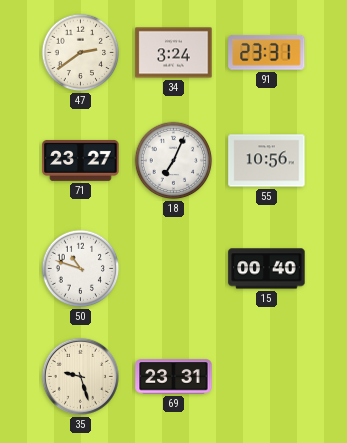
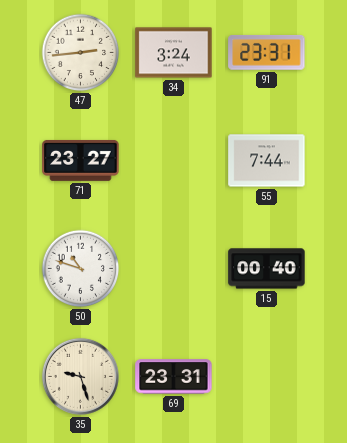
47: 2:39 -> 2:44
18: 7:04 -> none
55: 10:56 -> 7:44
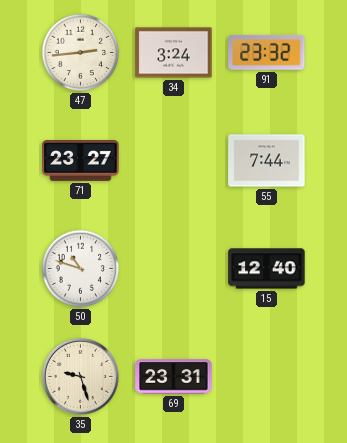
91: 23:31 -> 23:32
15: 00:40 -> 12:40
